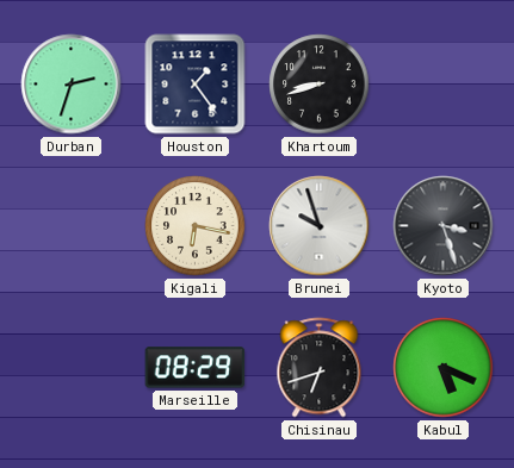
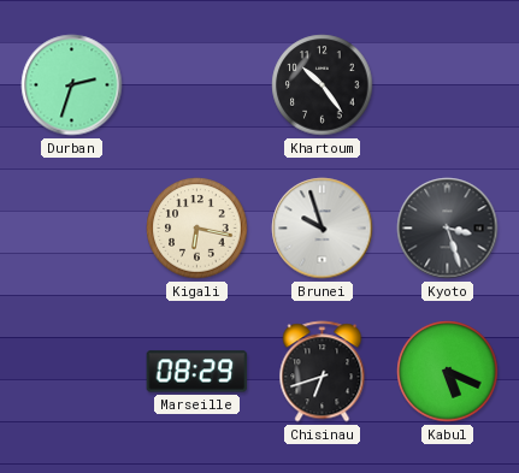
Houston: 1:24 -> none
Khartoum: 8:42 -> 10:24
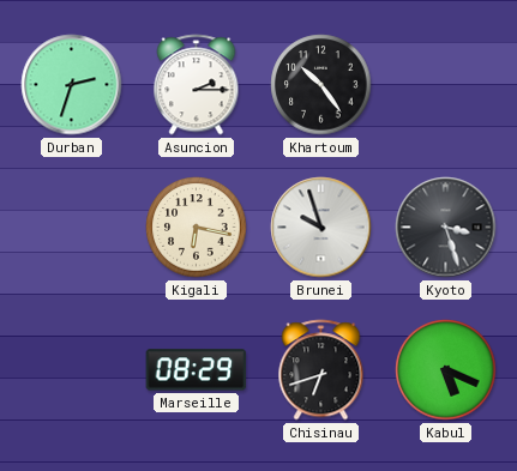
Asuncion: none -> 2:15
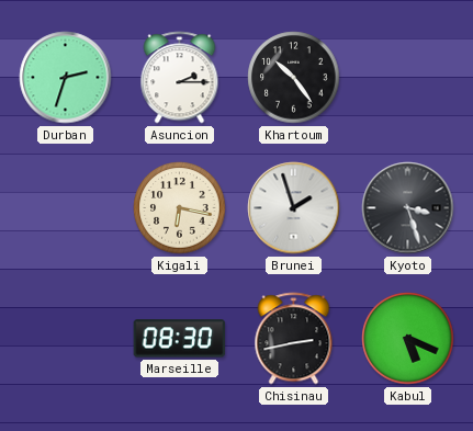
Brunei: 9:57 -> 1:57
Marseille: 08:29 -> 08:30
Chisinau: 6:42 -> 2:43
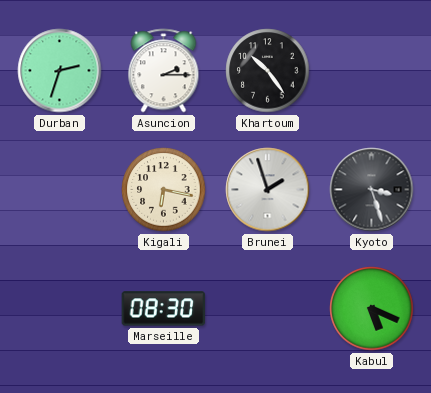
Chisinau: 2:43 -> none
